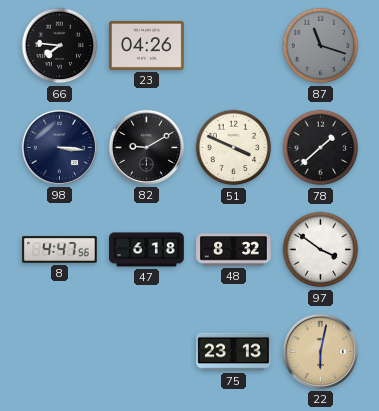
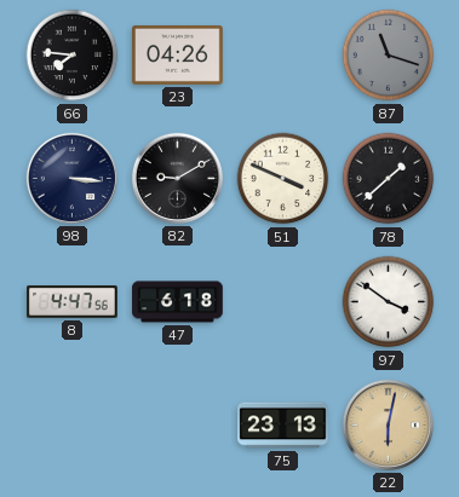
48: 8:32 -> none
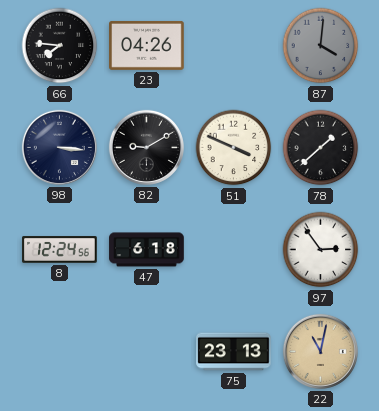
87: 11:18 -> 4:01
8: 4:47 -> 12:24
97: 3:51 -> 2:54
22: 6:02 -> 11:02
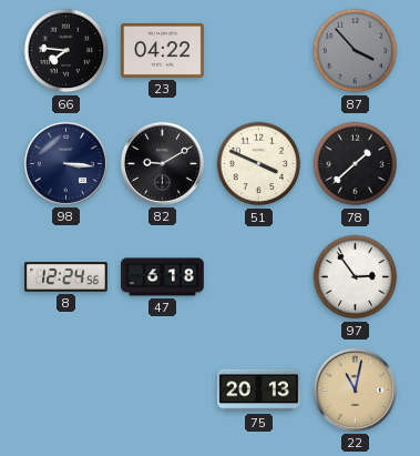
23: 04:26 -> 04:22
87: 4:01 -> 3:53
75: 23:13 -> 20:13
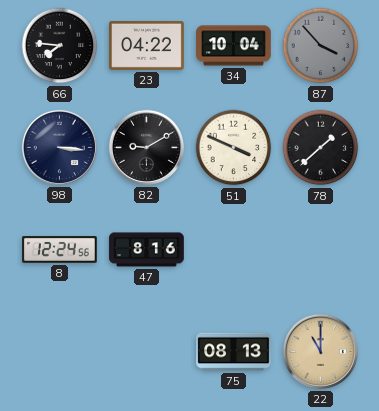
34: none -> 10:04
47: 6:18 -> 8:16
97: 2:54 -> none
75: 20:13 -> 08:13
22: 11:02 -> 11:00
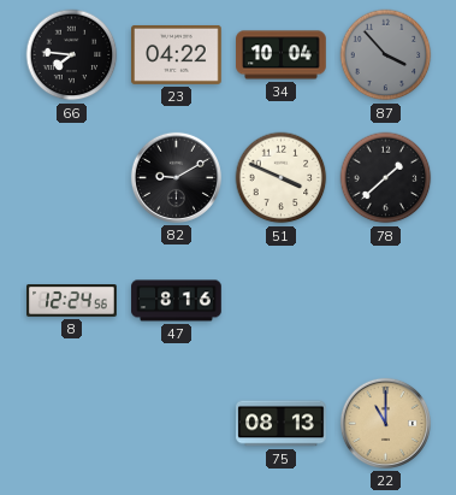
98: 3:16 -> none
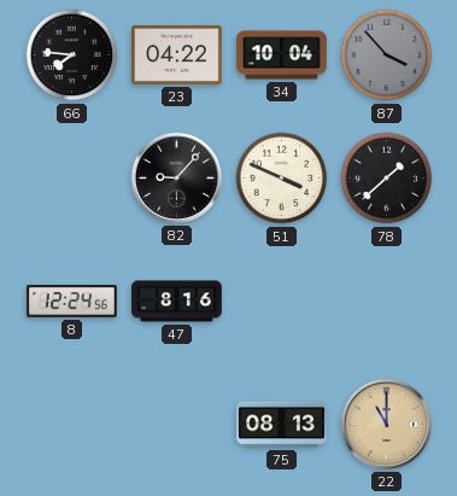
82: 9:10 -> 9:07
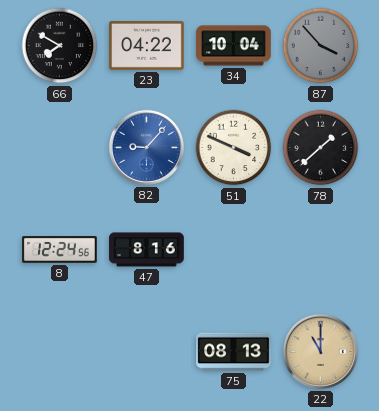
66: 7:46 -> 7:50
82 dial: black -> blue
